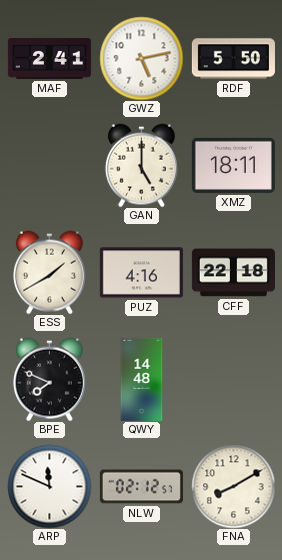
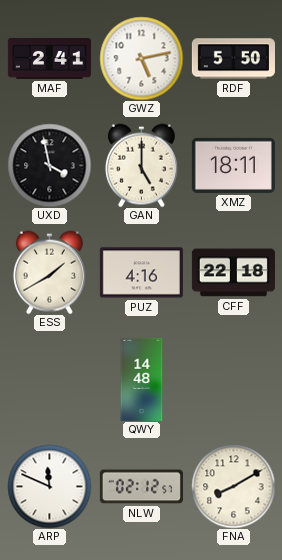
UXD: none -> 3:58
BPE: 7:49 -> none
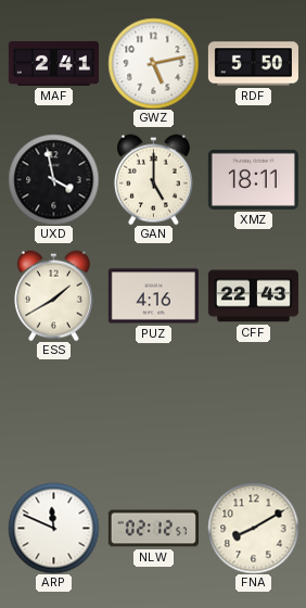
CFF: 22:18 -> 22:43
QWY: 14:48 -> none
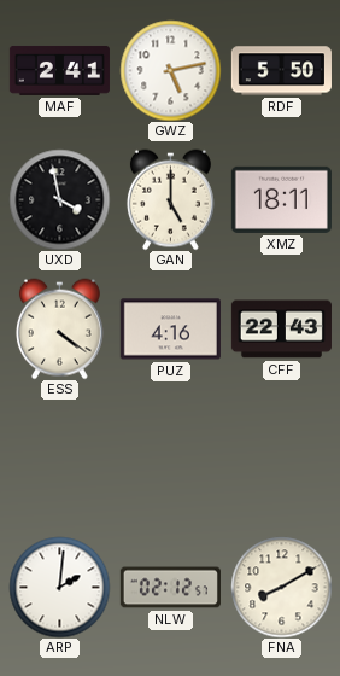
ESS: 1:40 -> 4:21
ARP: 11:49 -> 2:01
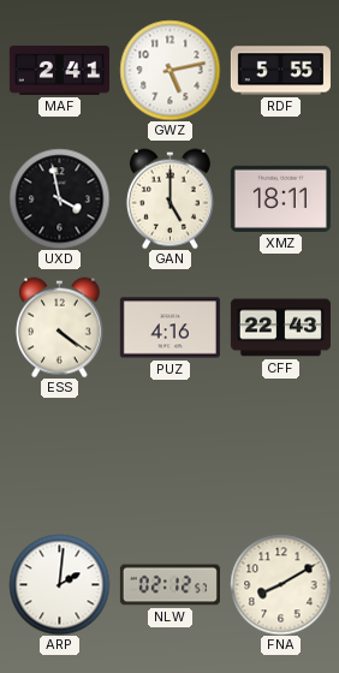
RDF: 5:50 -> 5:55
